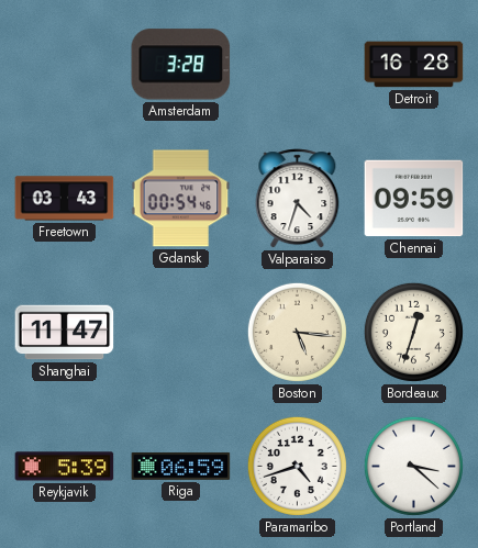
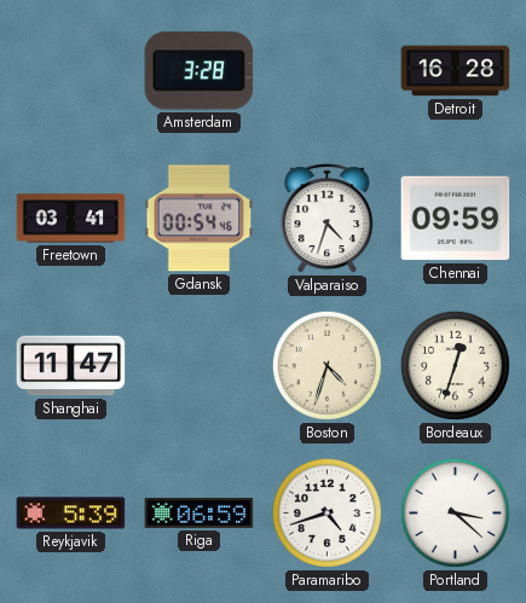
Freetown: 03:43 -> 03:41
Boston: 5:16 -> 4:33
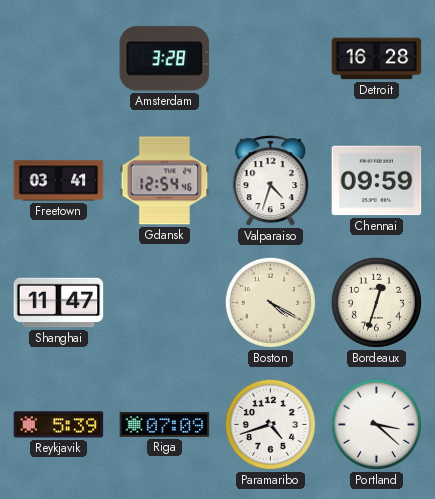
Gdansk: 00:54 -> 12:54
Boston: 4:33 -> 4:20
Riga: 06:59 -> 07:09
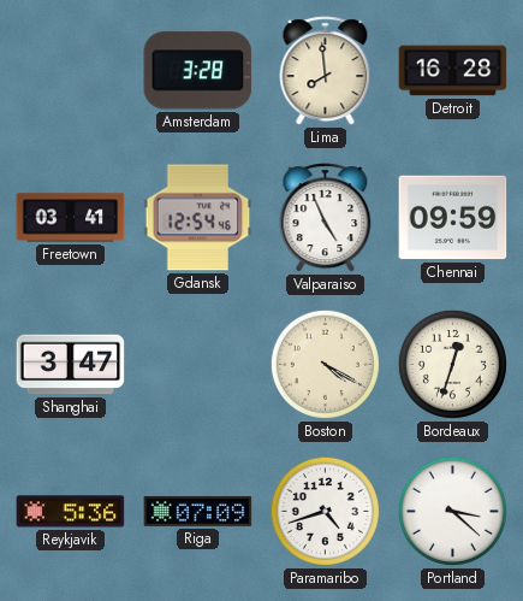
Lima: none -> 7:59
Valparaiso: 4:33 -> 4:56
Shanghai: 11:47 -> 3:47
Reykjavik: 5:39 -> 5:36
